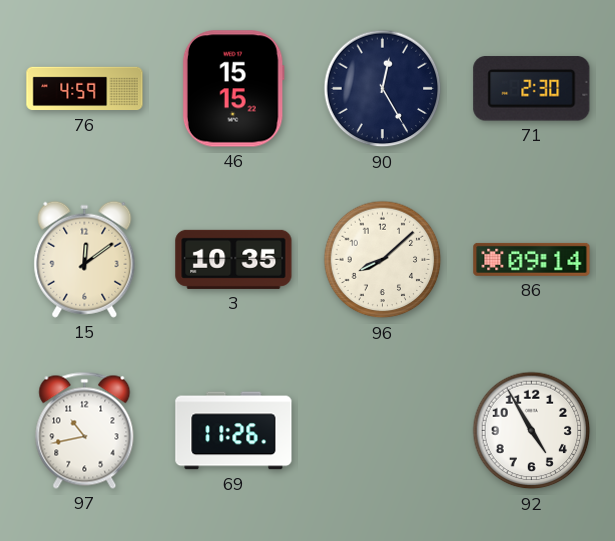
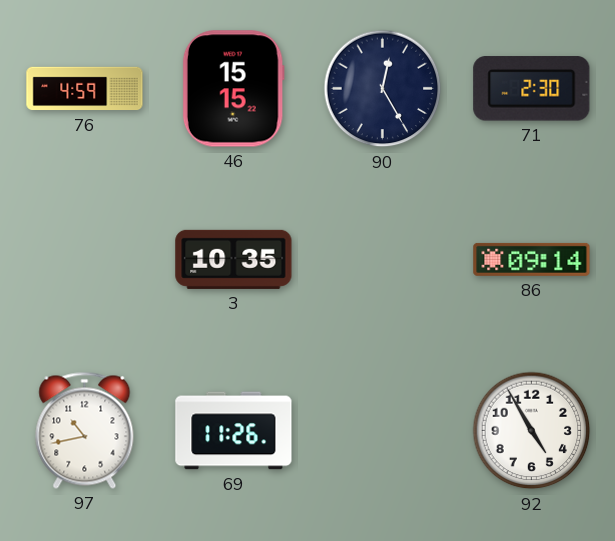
15: 12:09 -> none
96: 8:08 -> none
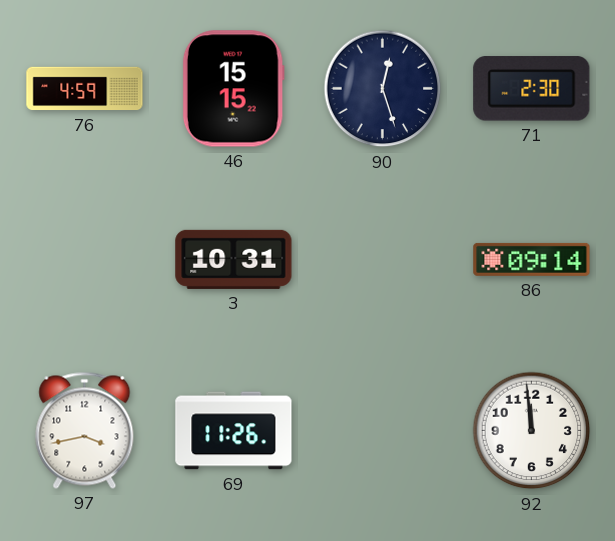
90: 12:25 -> 12:27
3: 10:35 -> 10:31
97: 10:43 -> 3:43
92: 4:55 -> 11:59
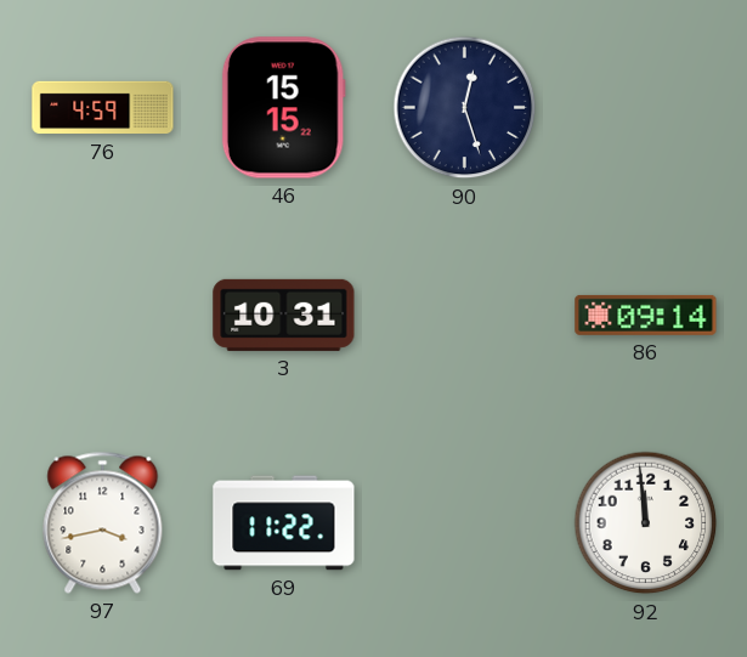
71: 2:30 -> none
69: 11:26 -> 11:22
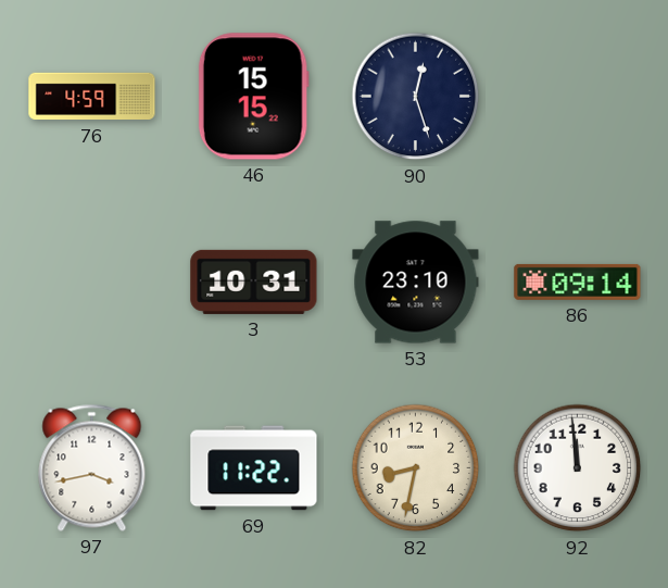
53: none -> 23:10
82: none -> 8:32
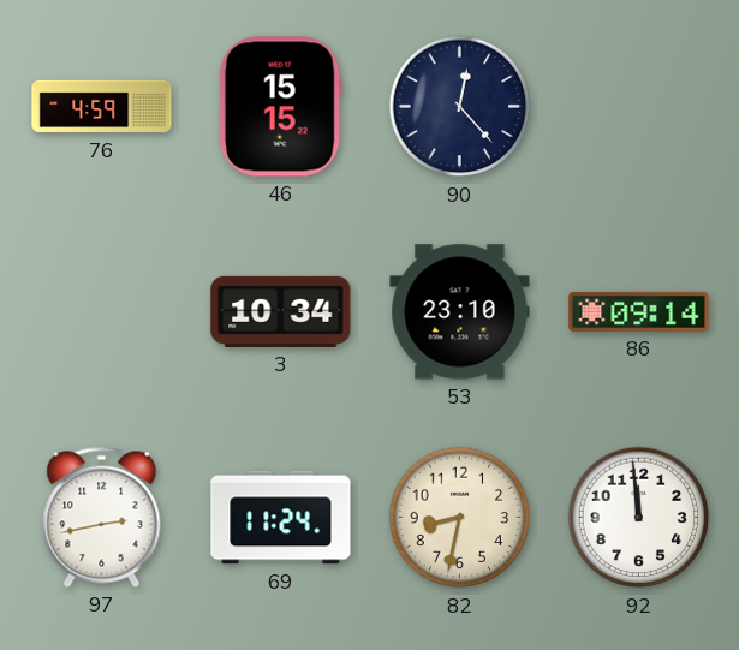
90: 12:27 -> 12:23
3: 10:31 -> 10:34
97: 3:43 -> 2:43
69: 11:22 -> 11:24
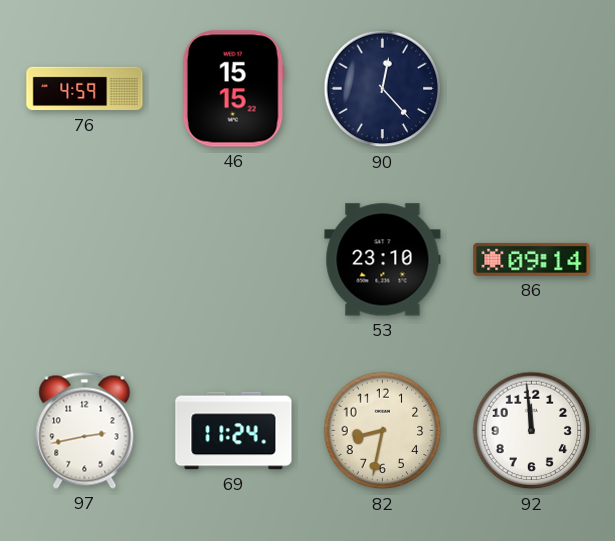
3: 10:34 -> none
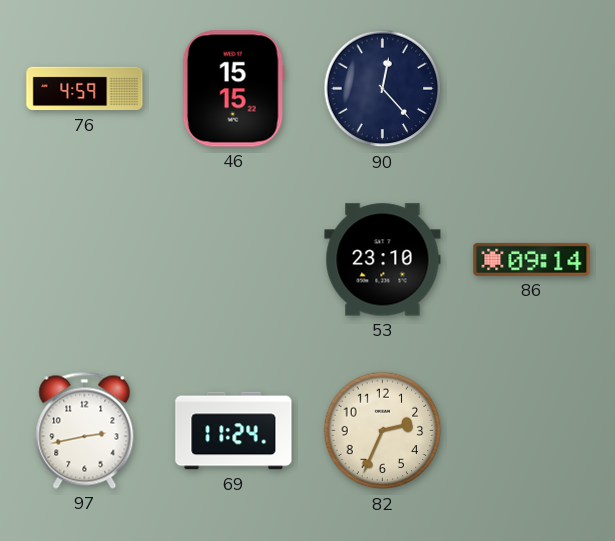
82: 8:32 -> 2:34
92: 11:59 -> none
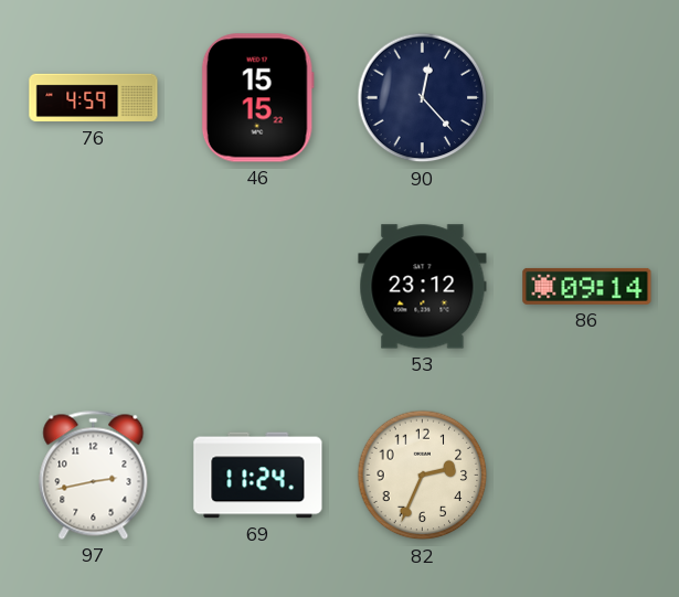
53: 23:10 -> 23:12
